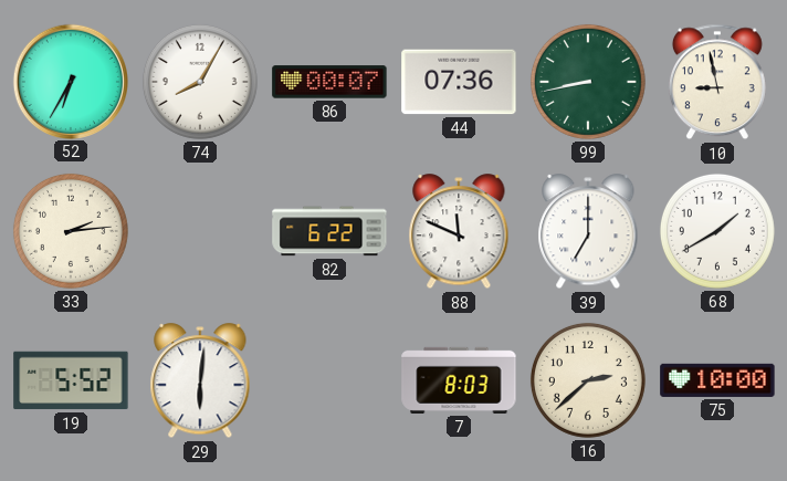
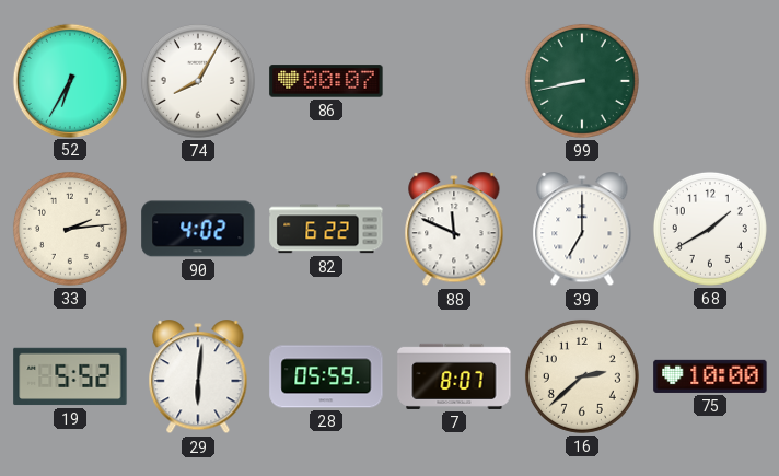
44: 07:36 -> none
10: 8:58 -> none
90: none -> 4:02
28: none -> 05:59
7: 8:03 -> 8:07
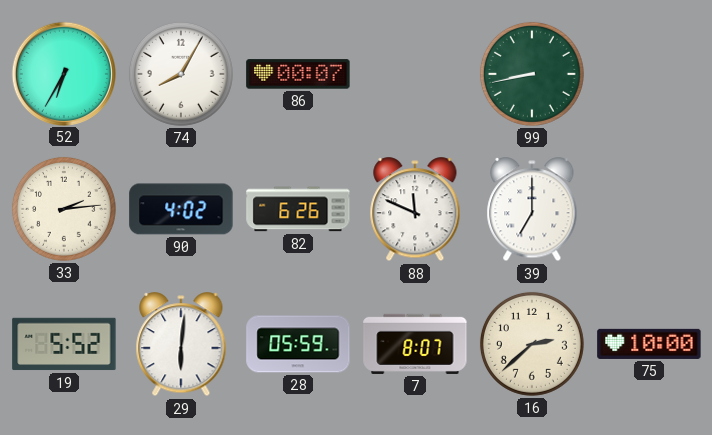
82: 6:22 -> 6:26
68: 1:40 -> none
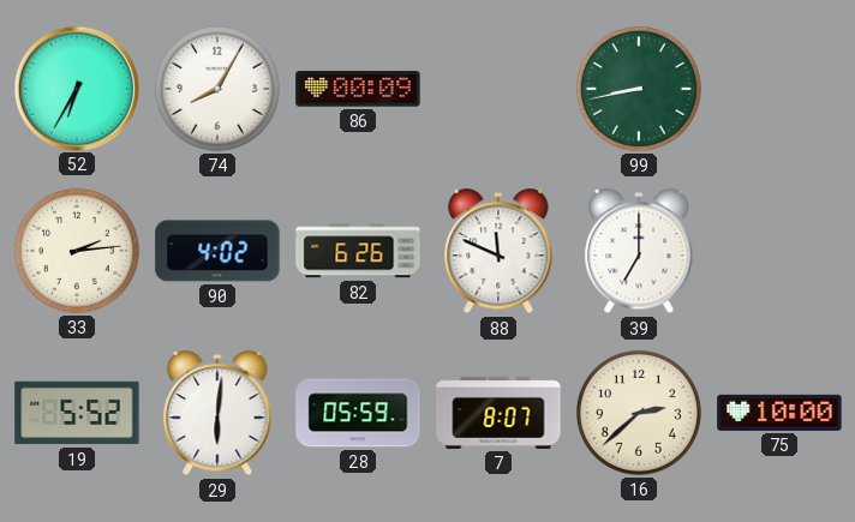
86: 00:07 -> 00:09
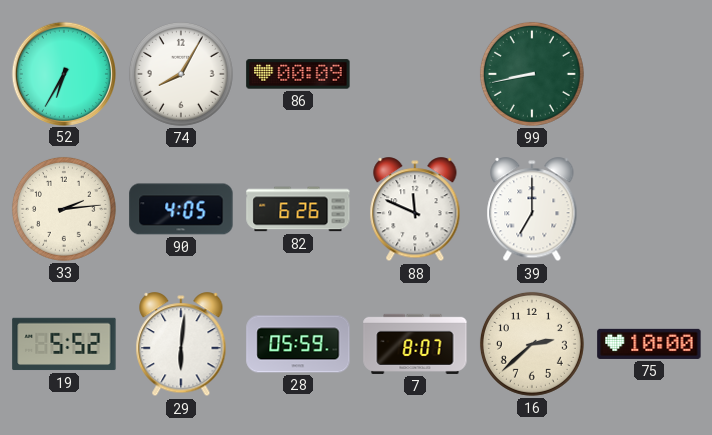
90: 4:02 -> 4:05
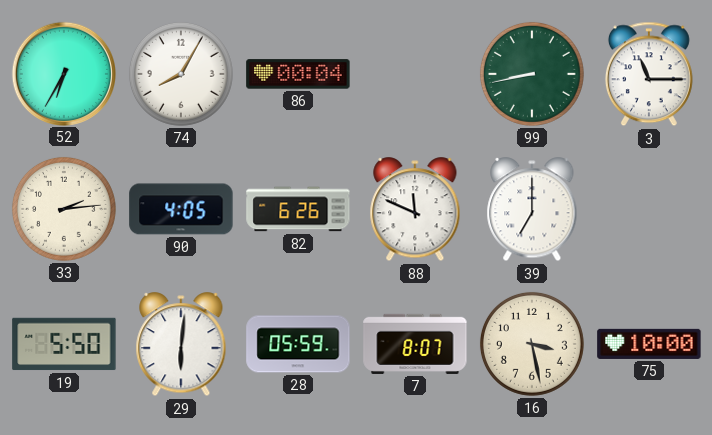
86: 00:09 -> 00:04
3: none -> 11:15
19: 5:52 -> 5:50
16: 2:38 -> 3:28
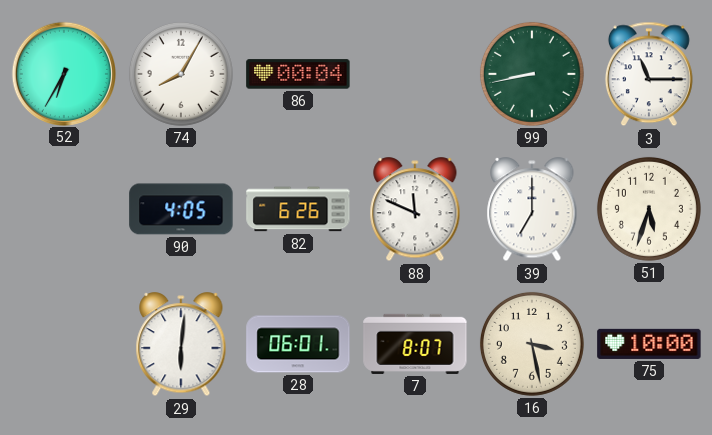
33: 2:14 -> none
51: none -> 5:33
19: 5:50 -> none
28: 05:59 -> 06:01
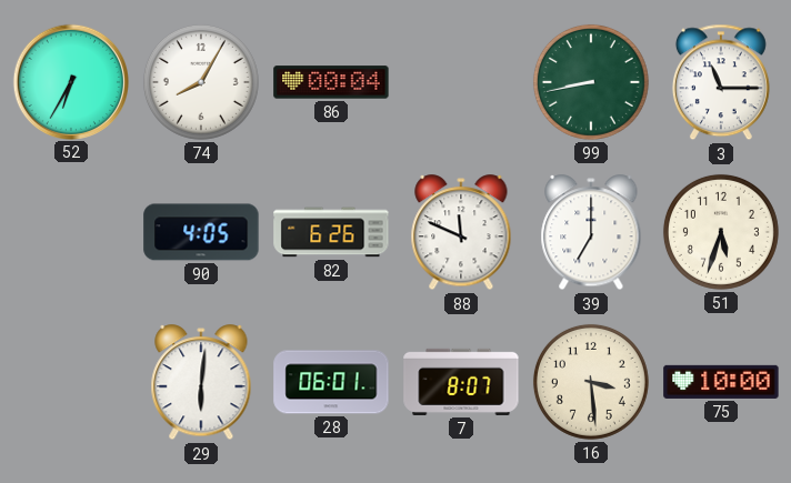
16: 3:28 -> 3:29
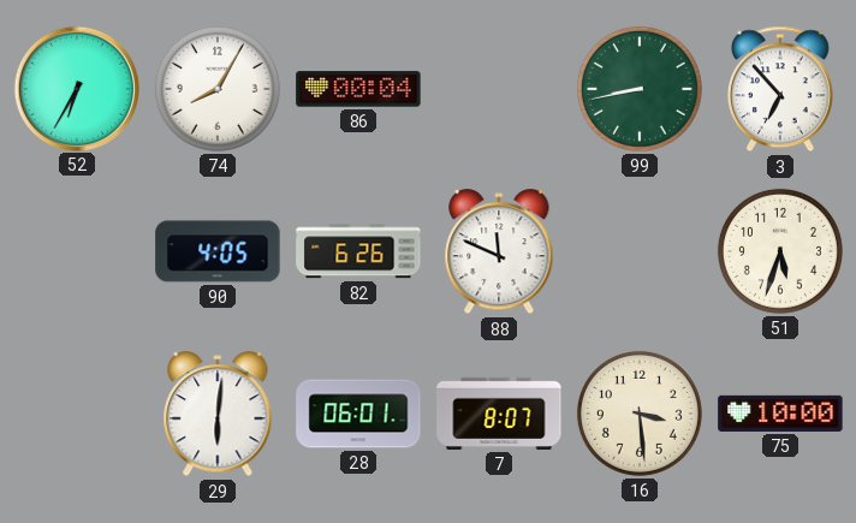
3: 11:15 -> 6:53
39: 7:00 -> none
